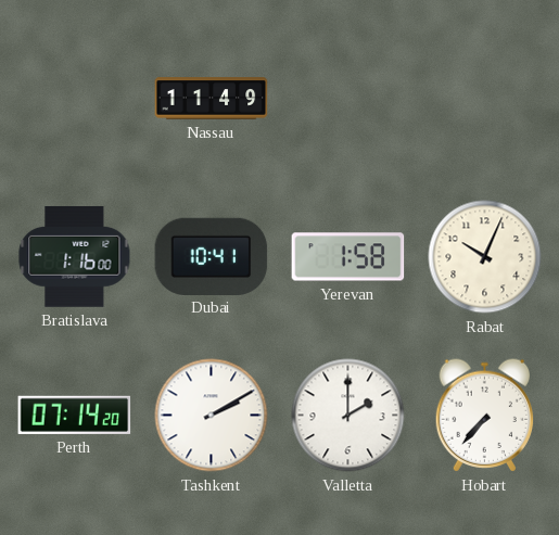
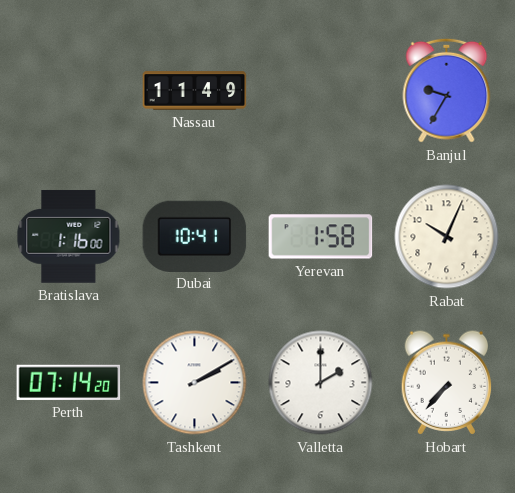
Banjul: none -> 9:35
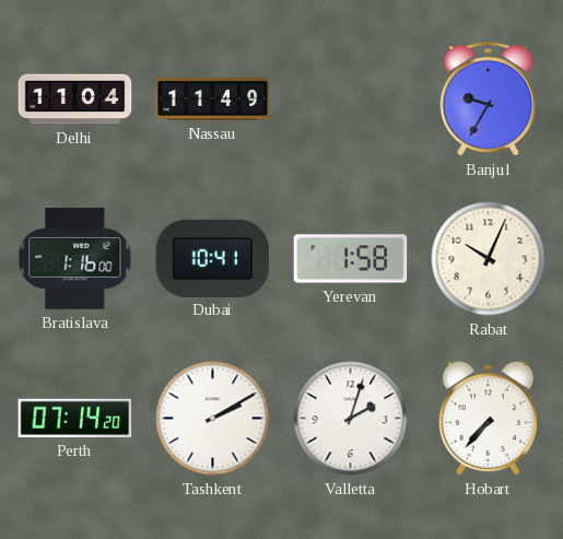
Delhi: none -> 11:04
Valletta: 2:00 -> 2:03
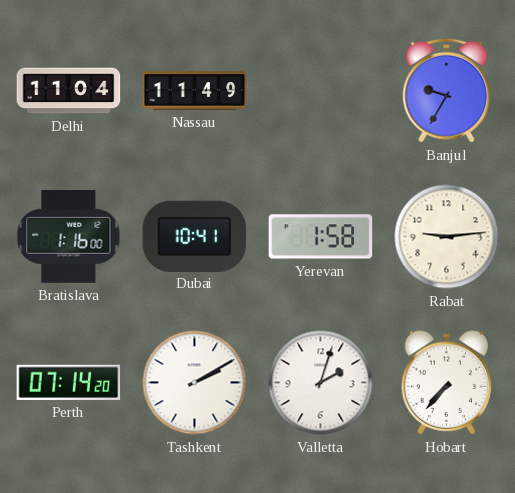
Rabat: 10:04 -> 9:14
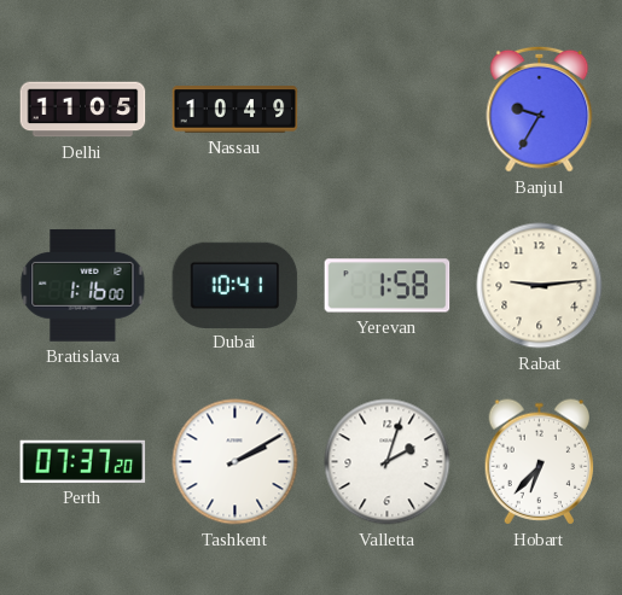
Delhi: 11:04 -> 11:05
Nassau: 11:49 -> 10:49
Perth: 07:14 -> 07:37
Hobart: 7:37 -> 6:37
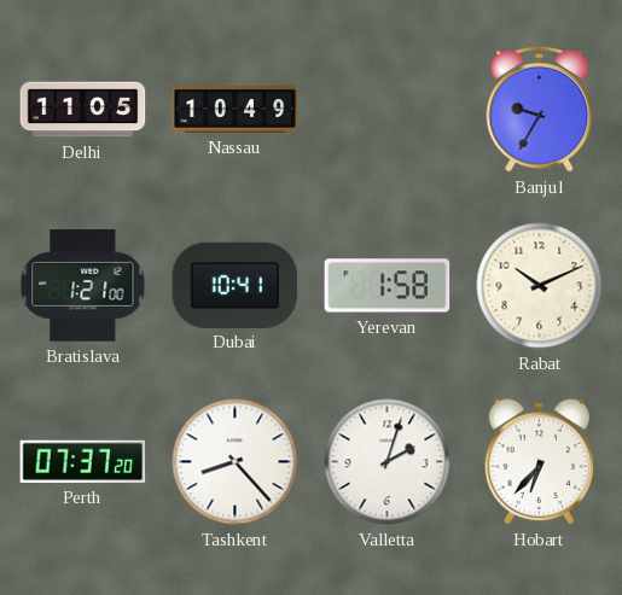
Bratislava: 1:16 -> 1:21
Rabat: 9:14 -> 10:11
Tashkent: 2:10 -> 8:23
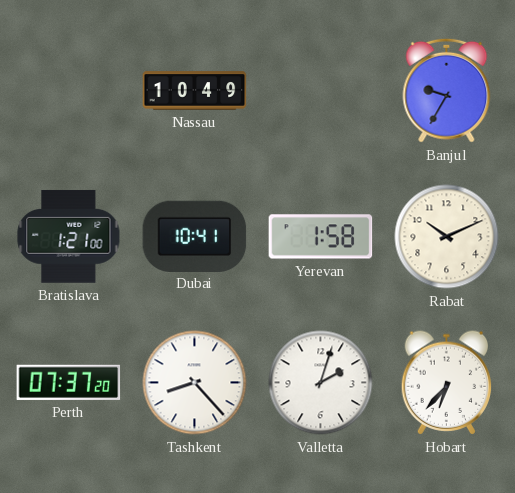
Delhi: 11:05 -> none
